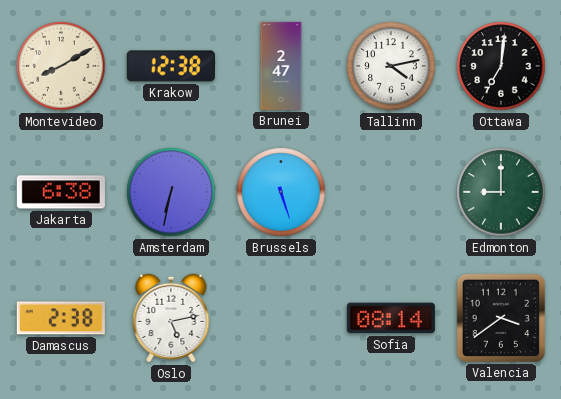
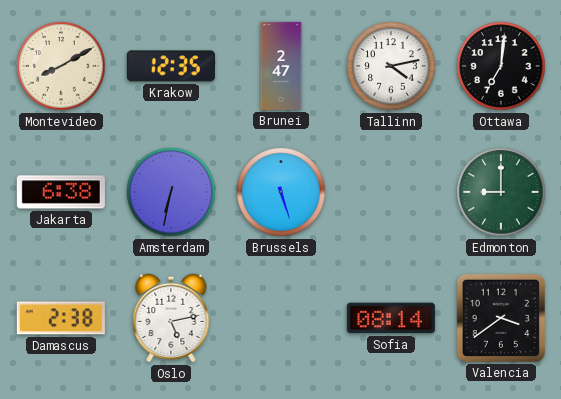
Krakow: 12:38 -> 12:35
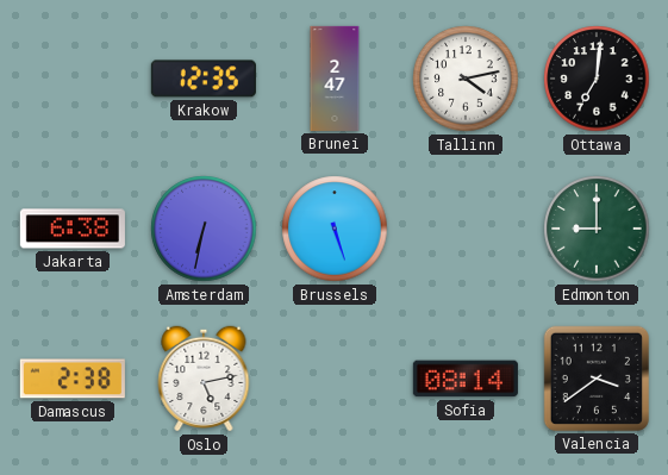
Montevideo: 8:10 -> none
